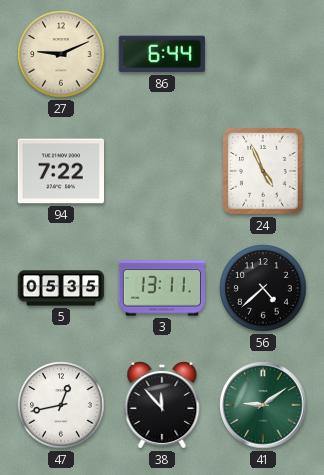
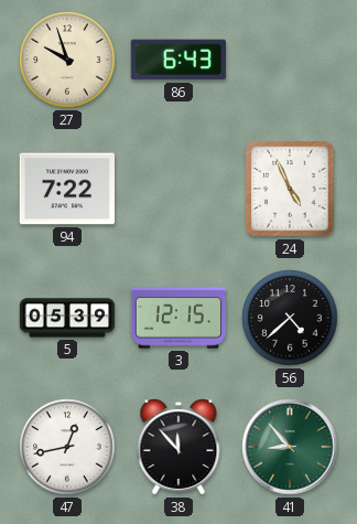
27: 9:11 -> 9:57
86: 6:44 -> 6:43
5: 05:35 -> 05:39
3: 13:11 -> 12:15
41: 9:09 -> 8:53
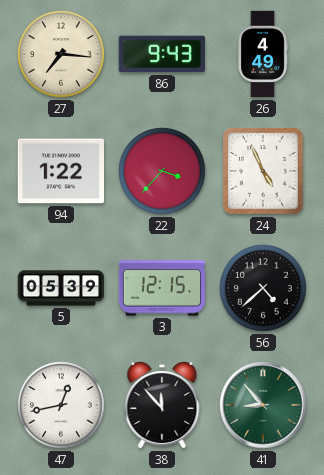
27: 9:57 -> 7:16
86: 6:43 -> 9:43
26: none -> 4:49
94: 7:22 -> 1:22
22: none -> 3:37
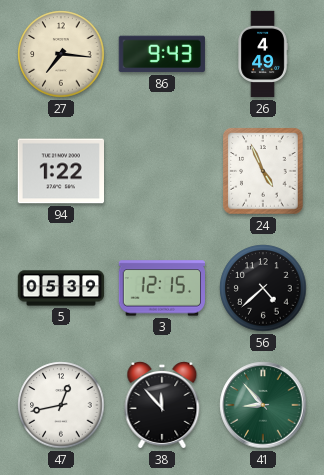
22: 3:37 -> none
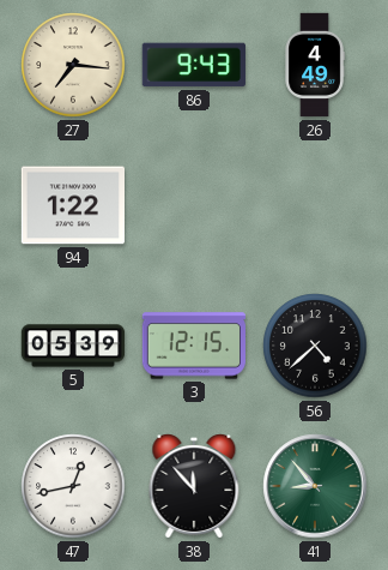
24: 4:56 -> none
